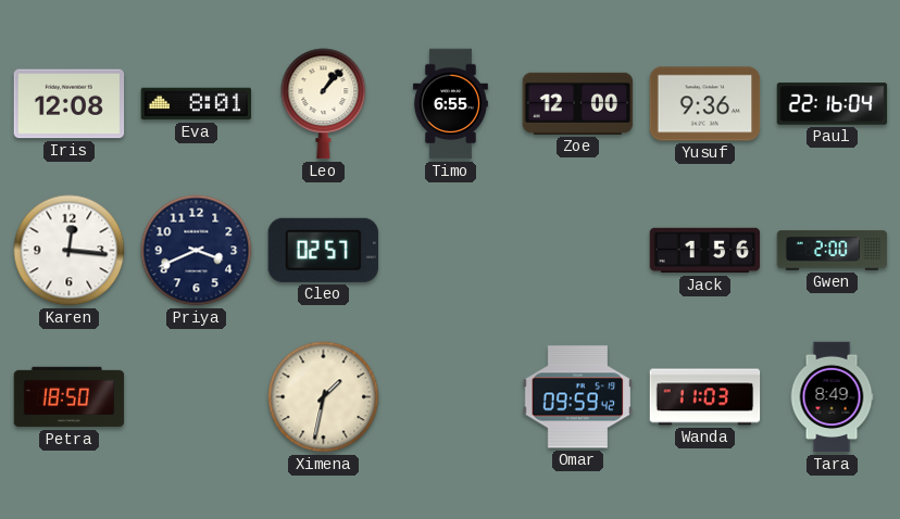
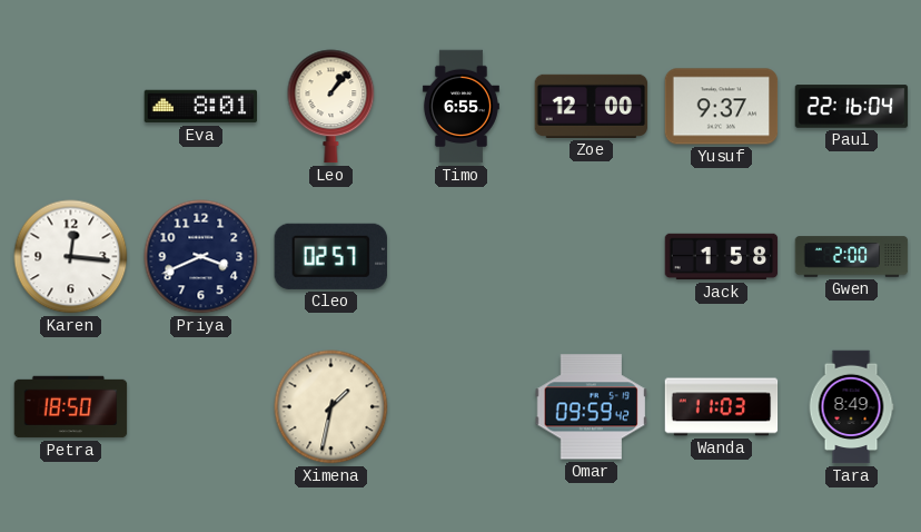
Iris: 12:08 -> none
Yusuf: 9:36 -> 9:37
Jack: 1:56 -> 1:58
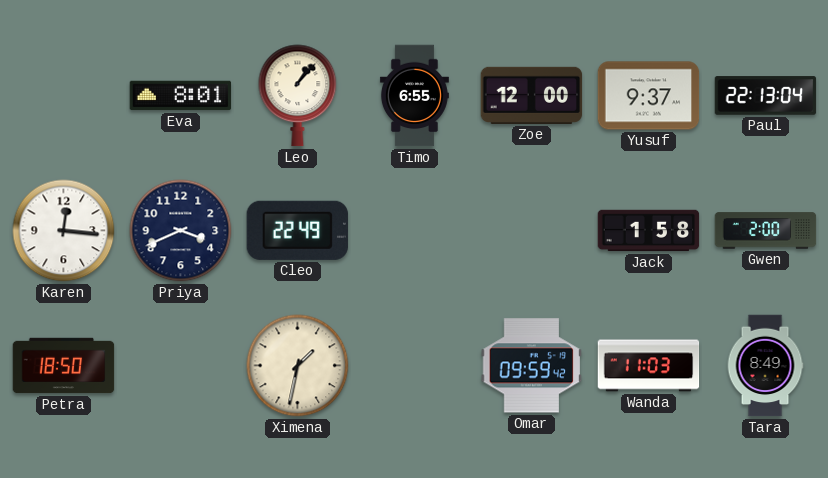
Paul: 22:16 -> 22:13
Cleo: 02:57 -> 22:49
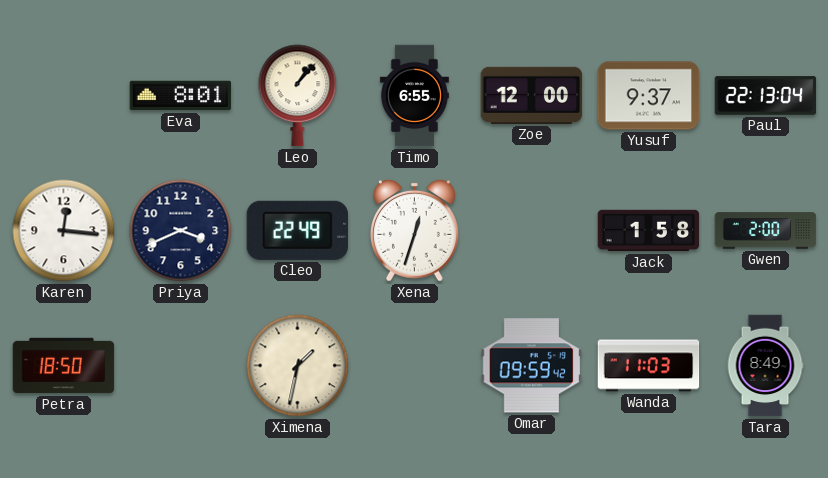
Xena: none -> 12:33
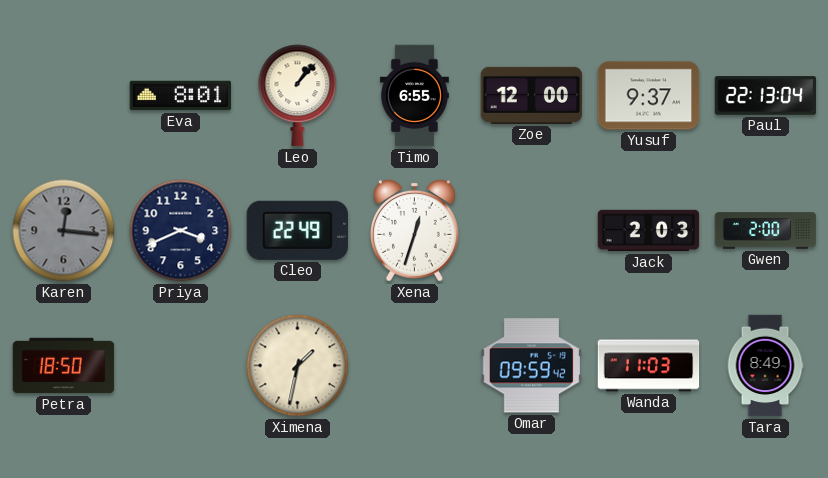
Karen dial: white -> grey
Jack: 1:58 -> 2:03
